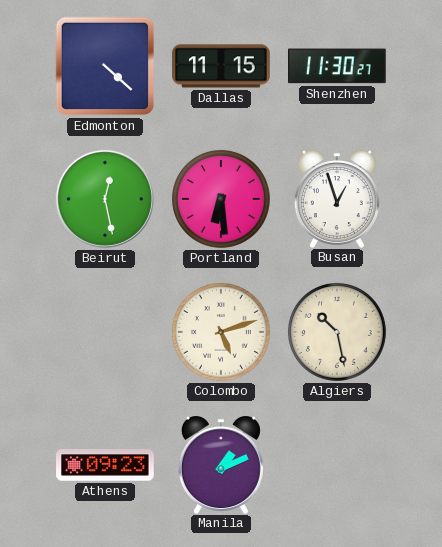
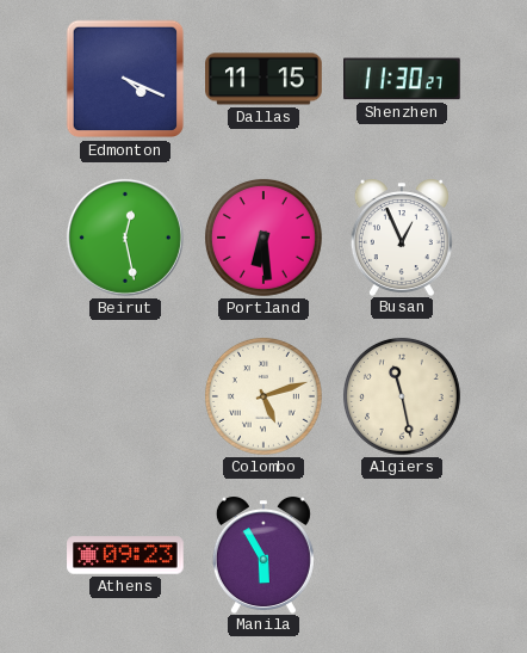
Edmonton: 4:22 -> 4:19
Busan: 12:57 -> 12:56
Algiers: 10:28 -> 11:28
Manila: 1:11 -> 5:55
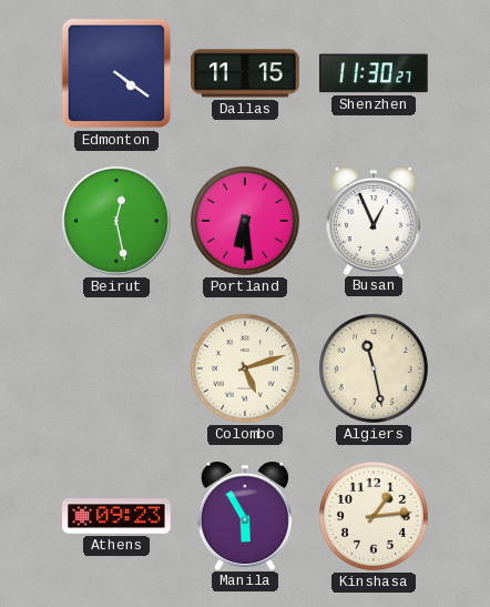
Edmonton: 4:19 -> 4:21
Kinshasa: none -> 1:14
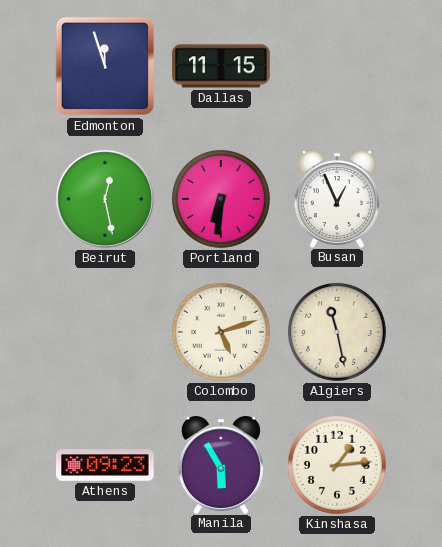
Edmonton: 4:21 -> 11:57
Shenzhen: 11:30 -> none
Portland: 6:29 -> 6:31
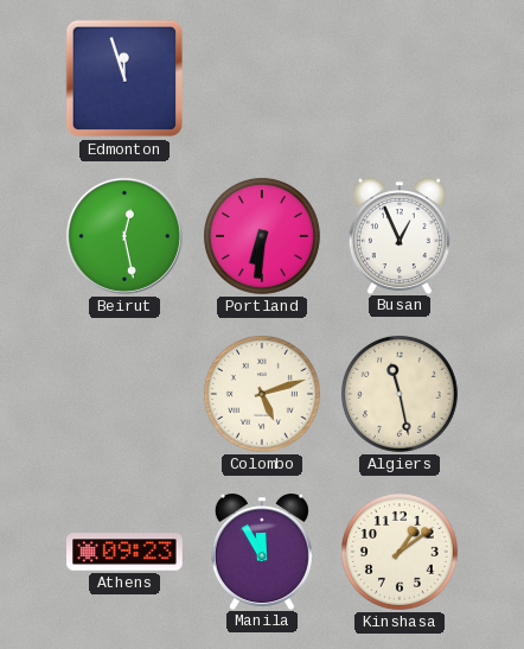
Dallas: 11:15 -> none
Manila: 5:55 -> 11:55
Kinshasa: 1:14 -> 1:09
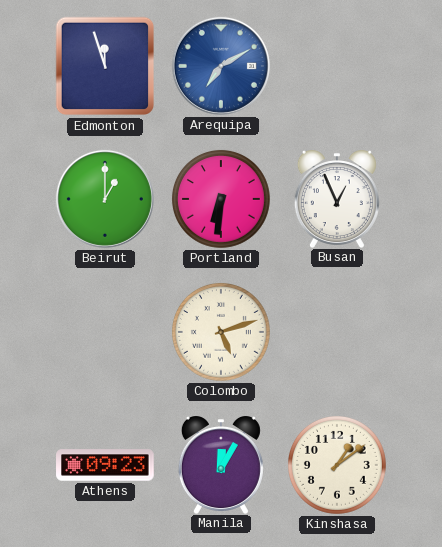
Arequipa: none -> 7:10
Beirut: 12:28 -> 1:00
Algiers: 11:28 -> none
Manila: 11:55 -> 12:05
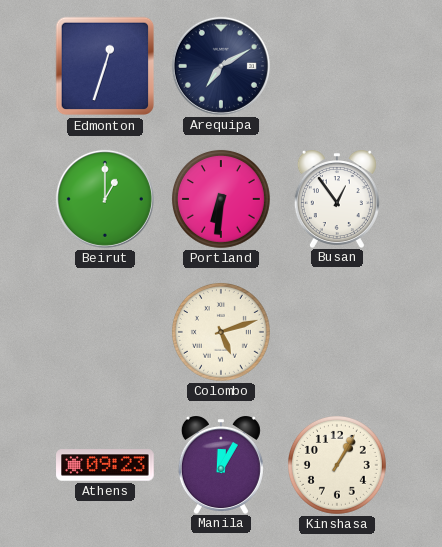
Edmonton: 11:57 -> 12:33
Arequipa dial: blue -> navy
Busan: 12:56 -> 12:54
Kinshasa: 1:09 -> 1:05
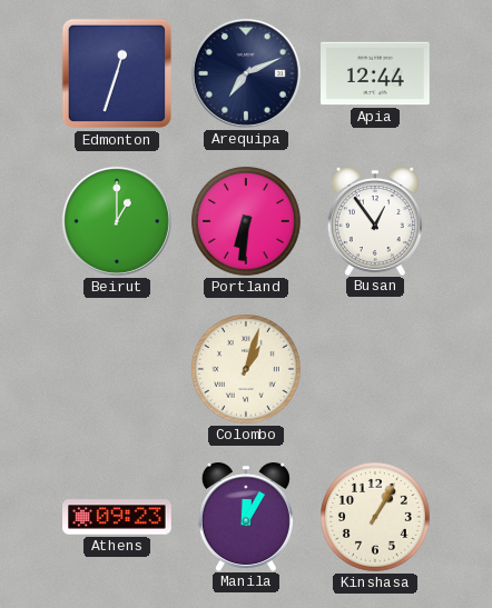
Arequipa: 7:10 -> 7:11
Apia: none -> 12:44
Colombo: 5:12 -> 1:03
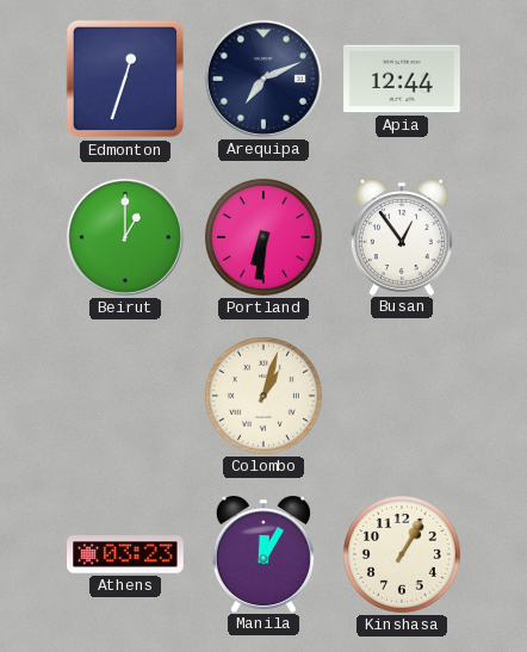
Athens: 09:23 -> 03:23
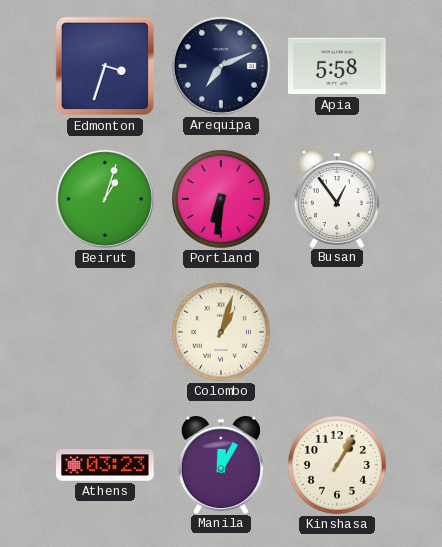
Edmonton: 12:33 -> 3:33
Apia: 12:44 -> 5:58
Beirut: 1:00 -> 1:03
